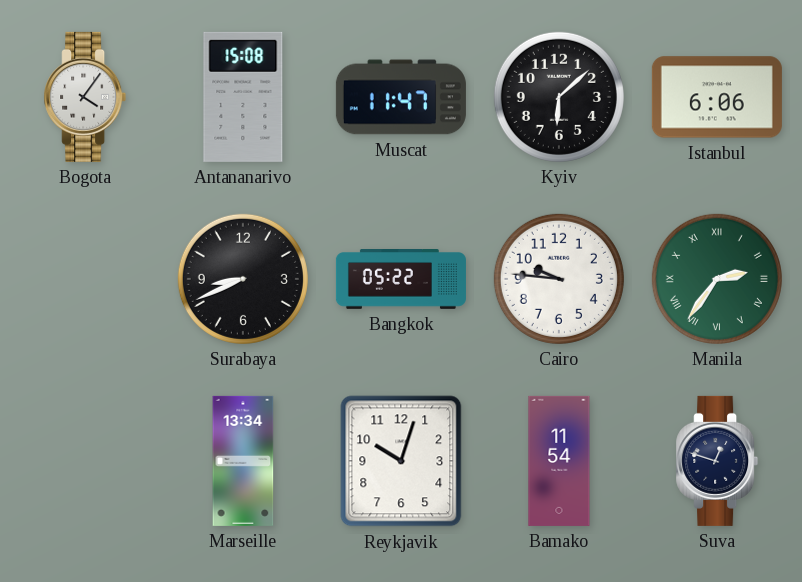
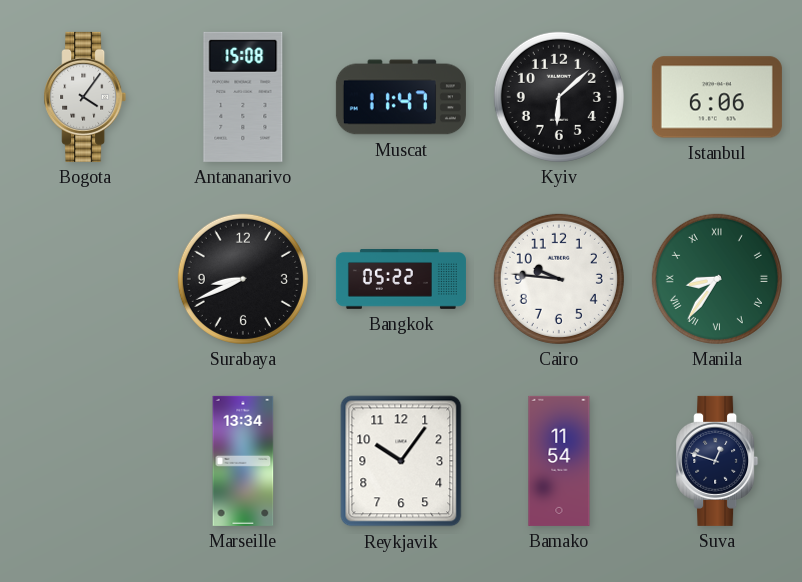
Manila: 2:36 -> 8:36
Reykjavik: 10:03 -> 10:06
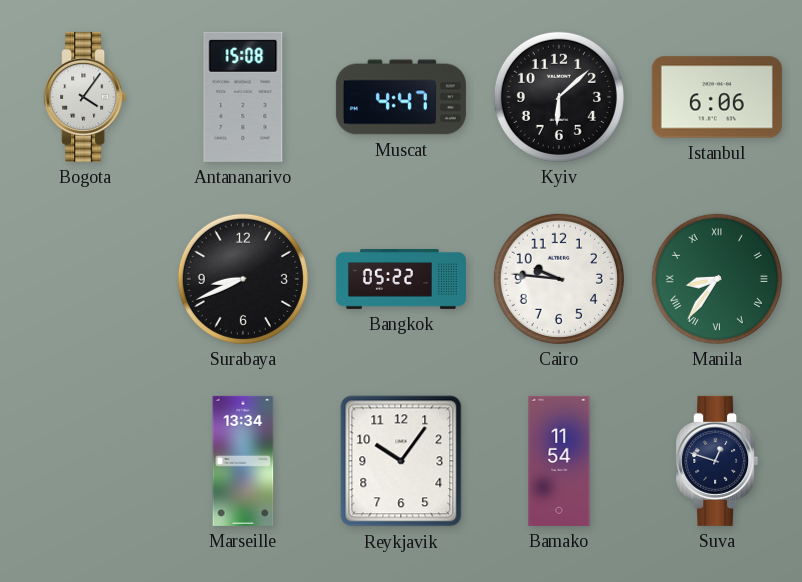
Muscat: 11:47 -> 4:47
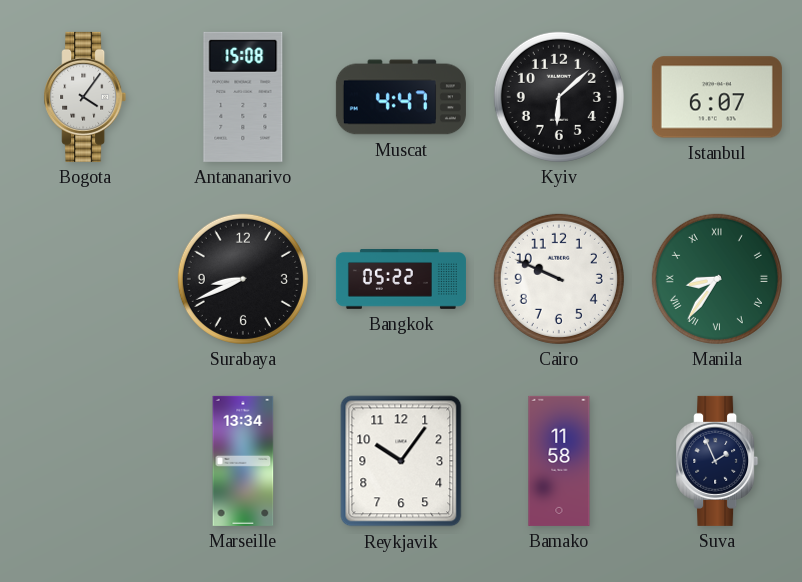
Istanbul: 6:06 -> 6:07
Cairo: 9:46 -> 9:49
Bamako: 11:54 -> 11:58
Suva: 12:48 -> 1:56
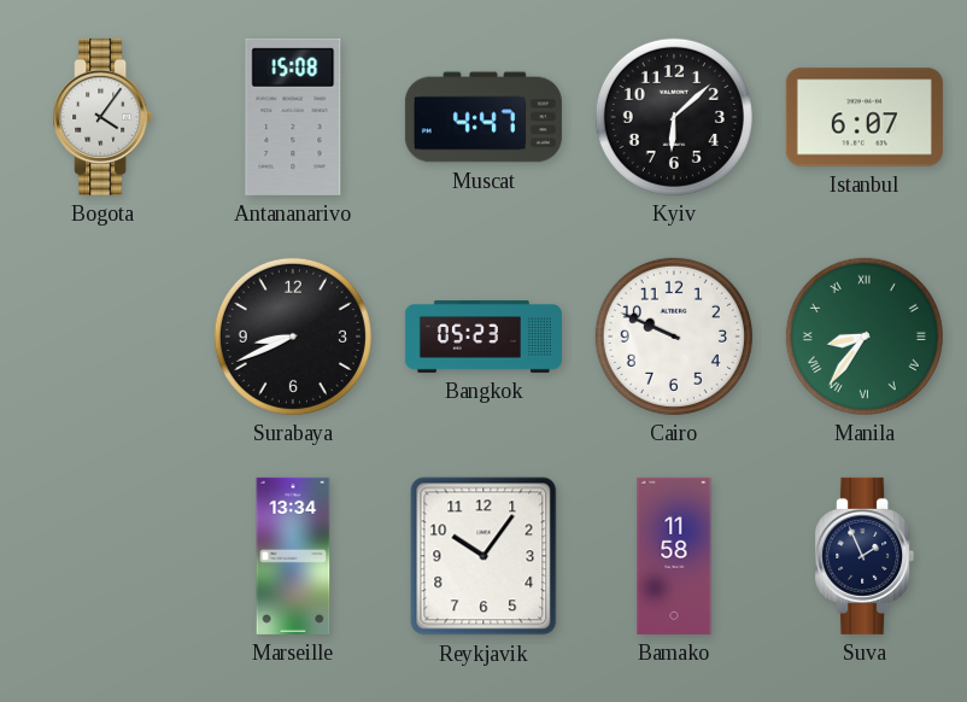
Bangkok: 05:22 -> 05:23
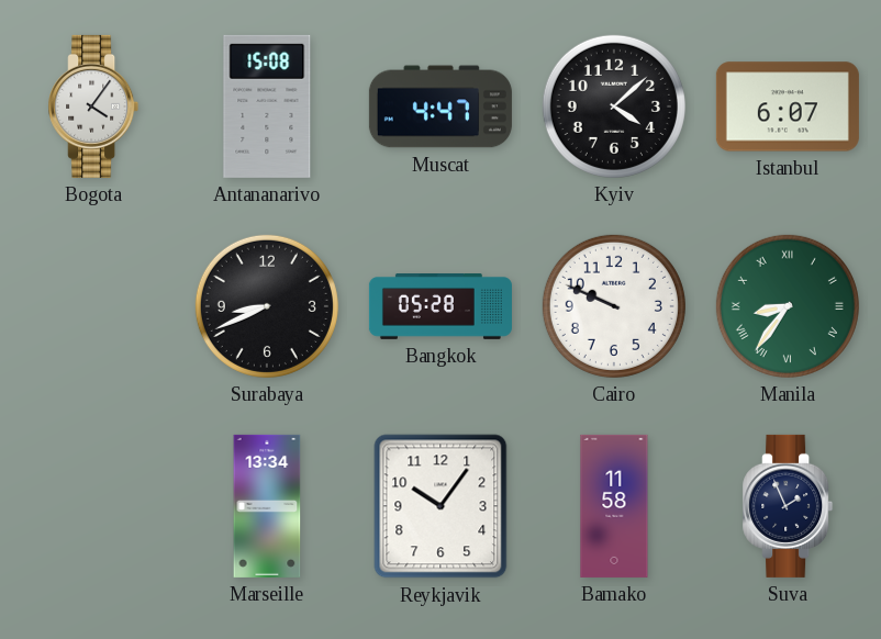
Kyiv: 6:08 -> 4:08
Bangkok: 05:23 -> 05:28
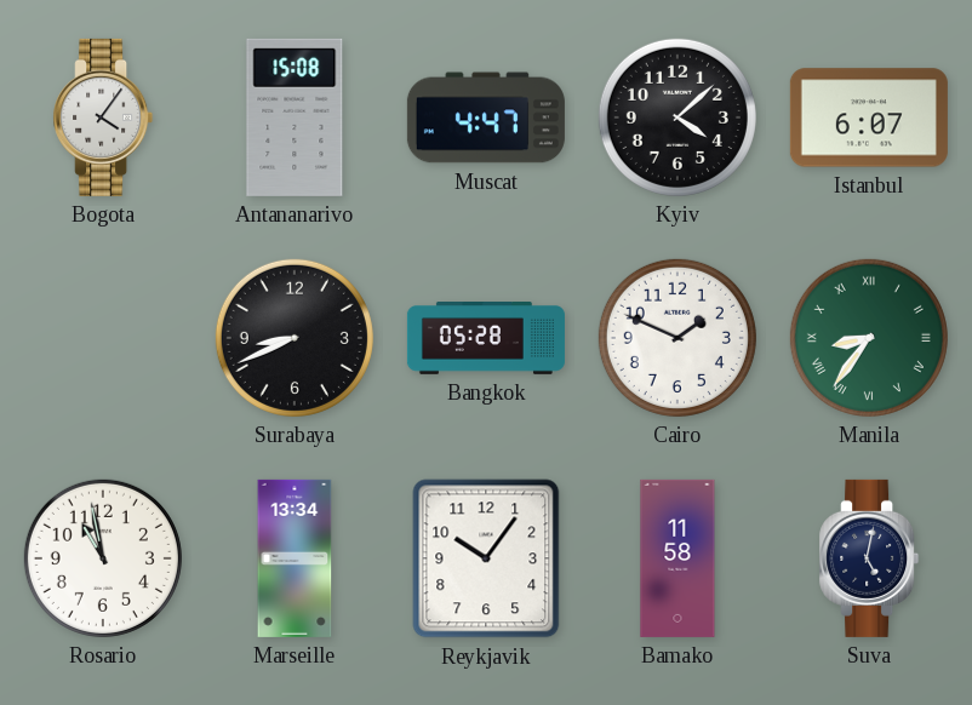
Cairo: 9:49 -> 1:49
Rosario: none -> 10:58
Suva: 1:56 -> 5:02
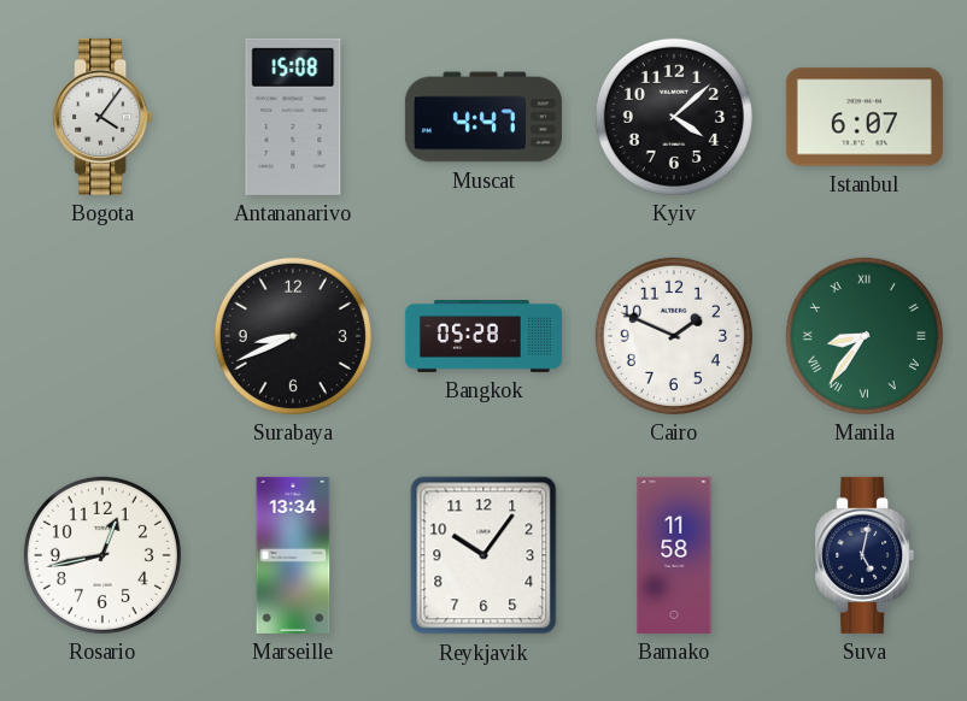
Rosario: 10:58 -> 12:43
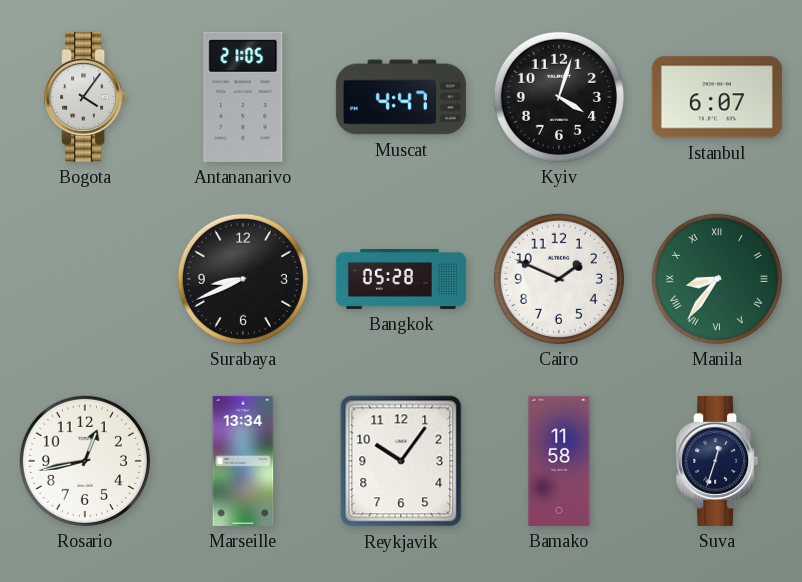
Antananarivo: 15:08 -> 21:05
Kyiv: 4:08 -> 4:03
Suva: 5:02 -> 12:33
